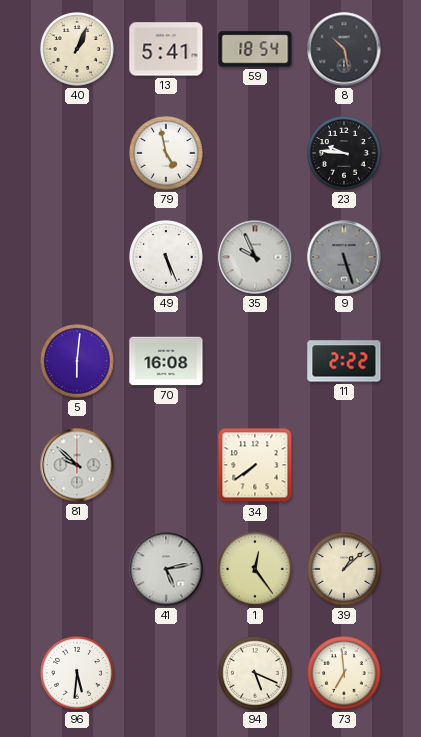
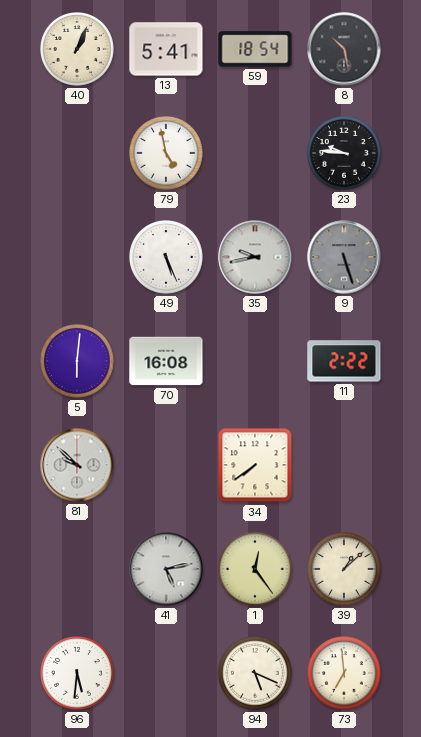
35: 9:56 -> 9:43
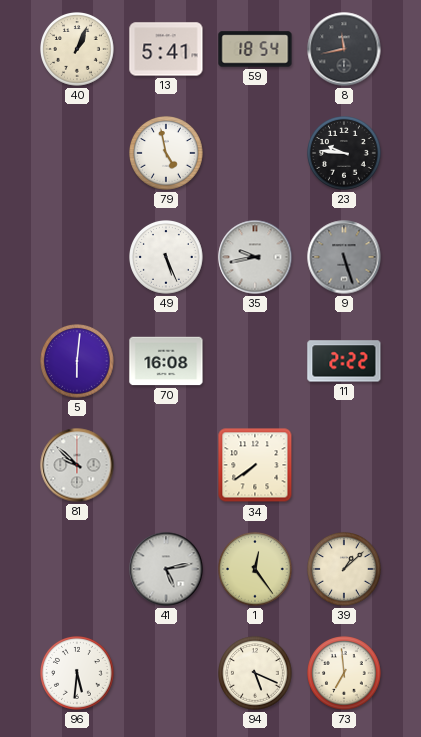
8: 10:28 -> 11:43
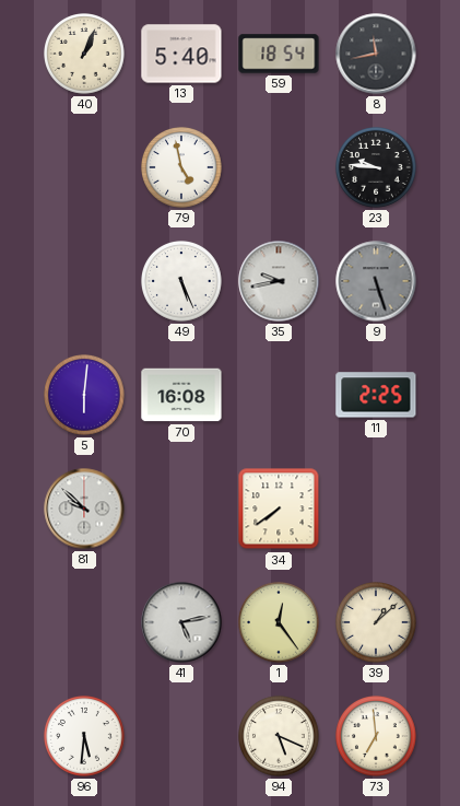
13: 5:41 -> 5:40
11: 2:22 -> 2:25
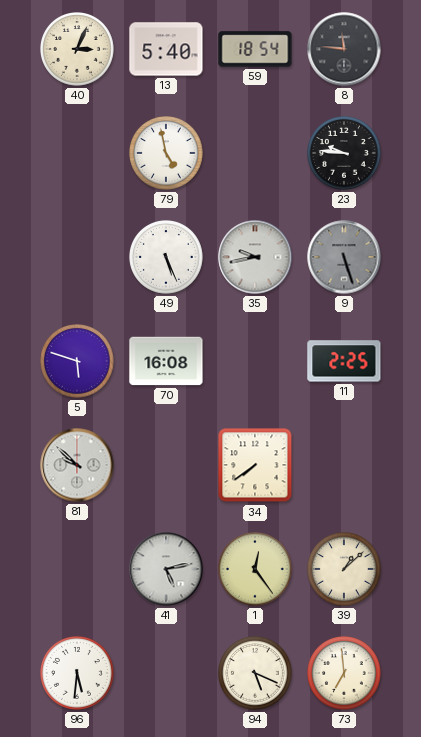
40: 1:04 -> 3:04
8: 11:43 -> 11:46
5: 6:01 -> 5:48
